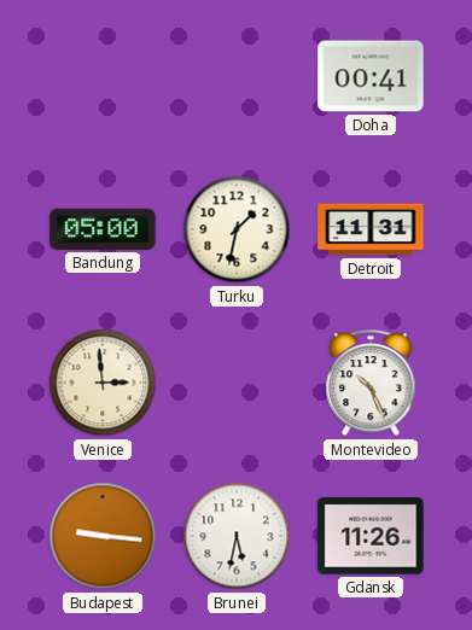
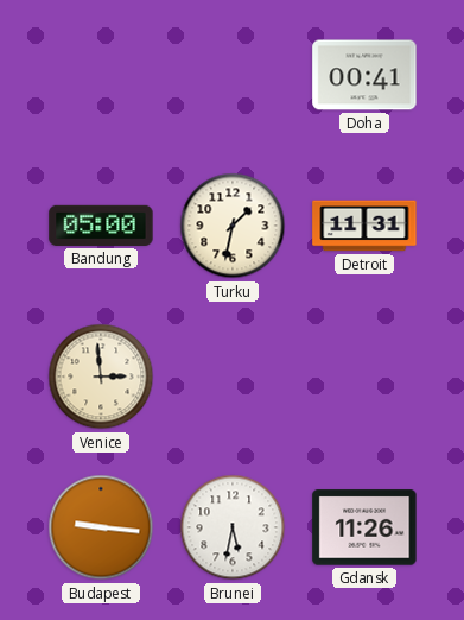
Montevideo: 10:26 -> none
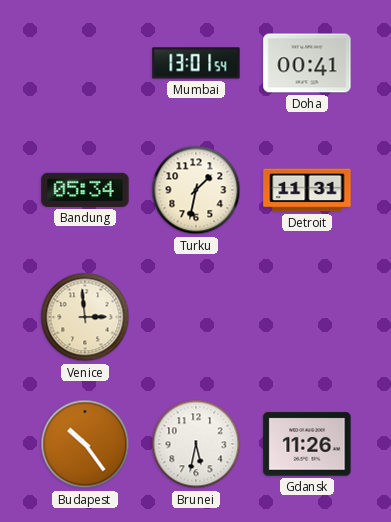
Mumbai: none -> 13:01
Bandung: 05:00 -> 05:34
Budapest: 9:16 -> 10:24
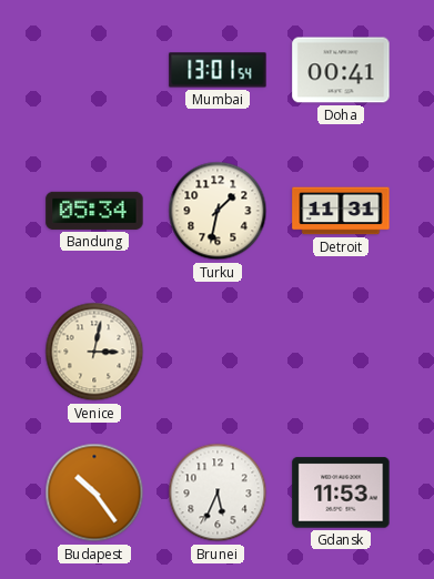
Venice: 2:59 -> 3:02
Brunei: 5:32 -> 5:34
Gdansk: 11:26 -> 11:53
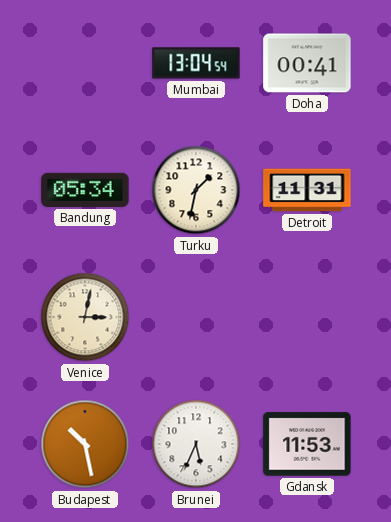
Mumbai: 13:01 -> 13:04
Budapest: 10:24 -> 10:28
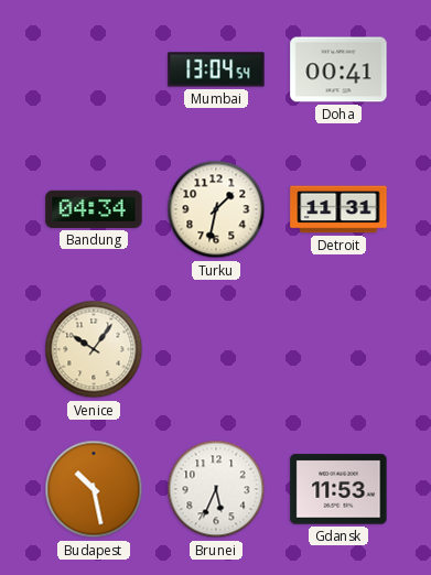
Bandung: 05:34 -> 04:34
Venice: 3:02 -> 10:06
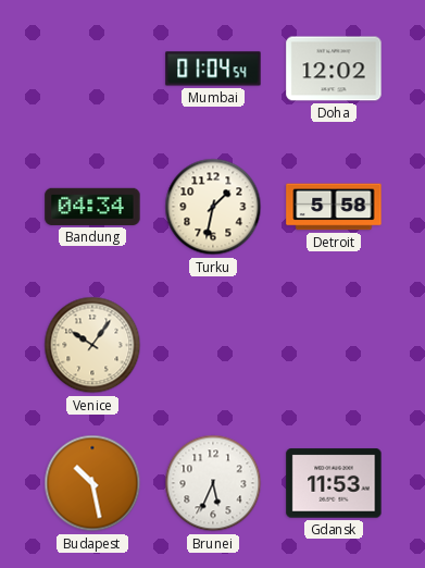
Mumbai: 13:04 -> 01:04
Doha: 00:41 -> 12:02
Detroit: 11:31 -> 5:58
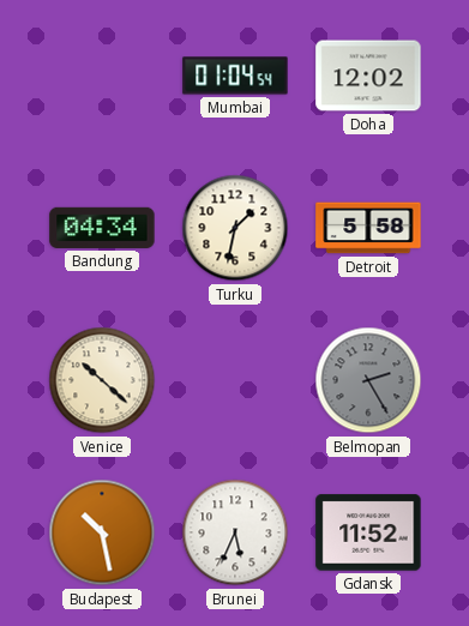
Venice: 10:06 -> 10:22
Belmopan: none -> 2:25
Gdansk: 11:53 -> 11:52
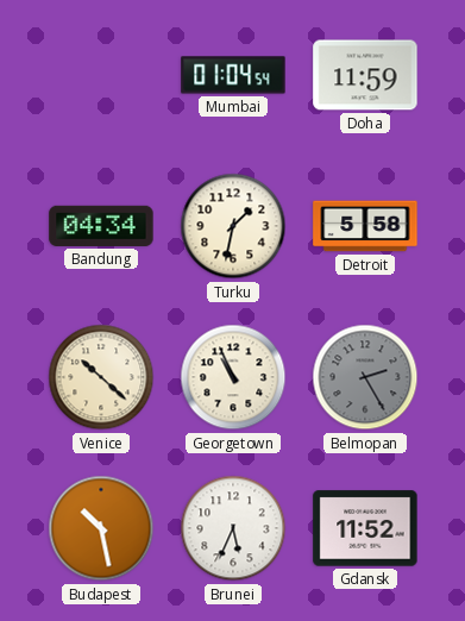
Doha: 12:02 -> 11:59
Georgetown: none -> 10:56
